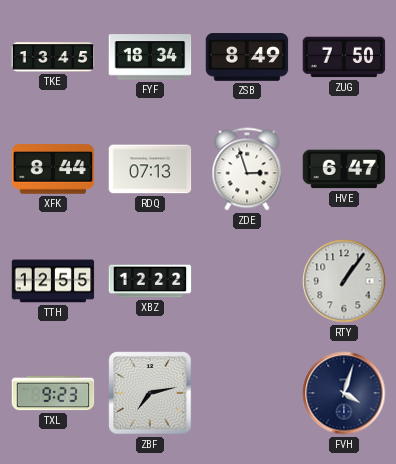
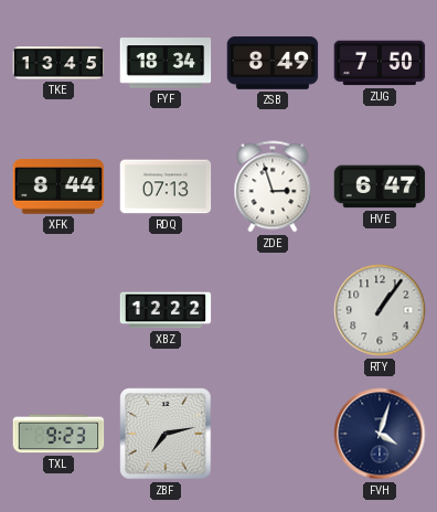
TTH: 12:55 -> none
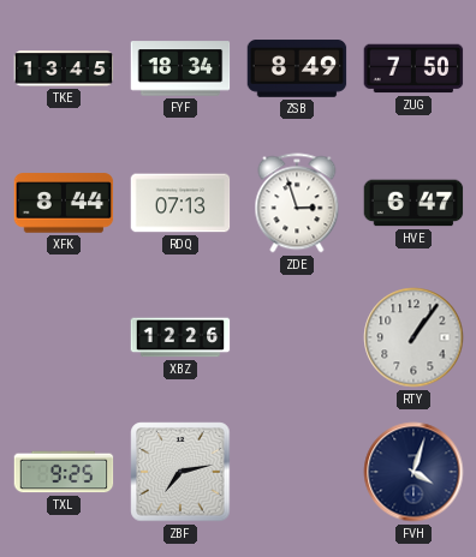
XBZ: 12:22 -> 12:26
TXL: 9:23 -> 9:25
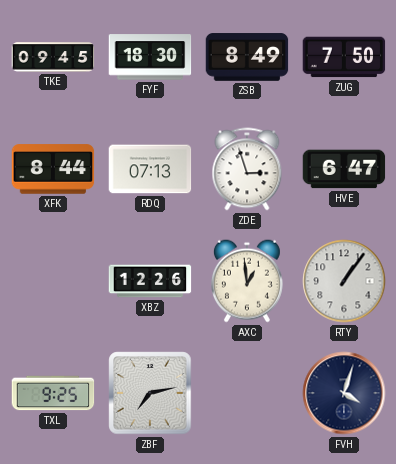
TKE: 13:45 -> 09:45
FYF: 18:34 -> 18:30
AXC: none -> 12:59
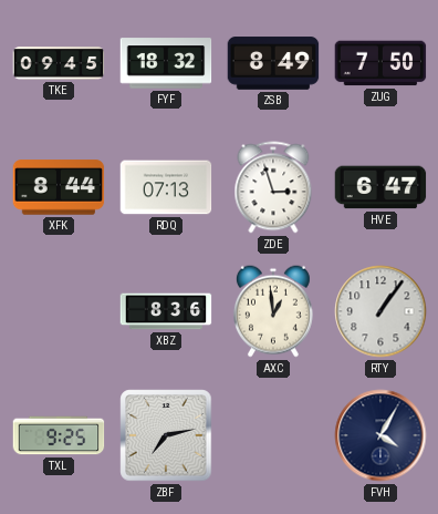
FYF: 18:30 -> 18:32
XBZ: 12:26 -> 8:36
FVH: 4:03 -> 4:05
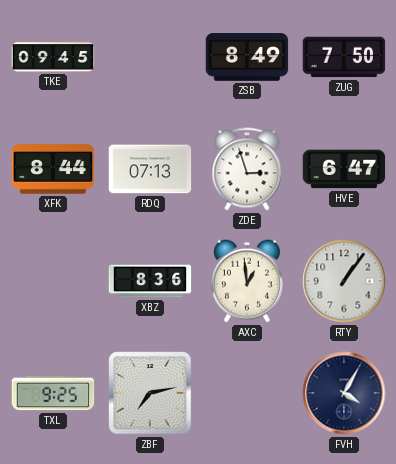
FYF: 18:32 -> none
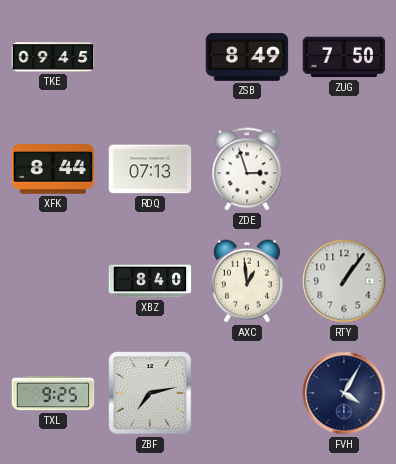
HVE: 6:47 -> none
XBZ: 8:36 -> 8:40
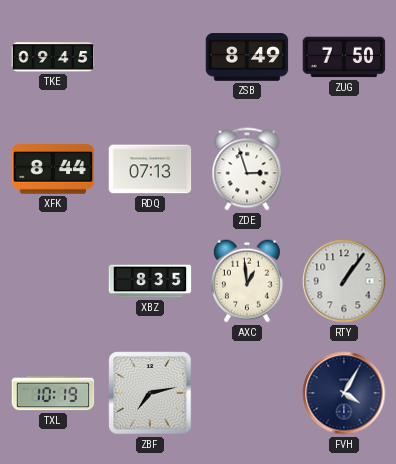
XBZ: 8:40 -> 8:35
TXL: 9:25 -> 10:19
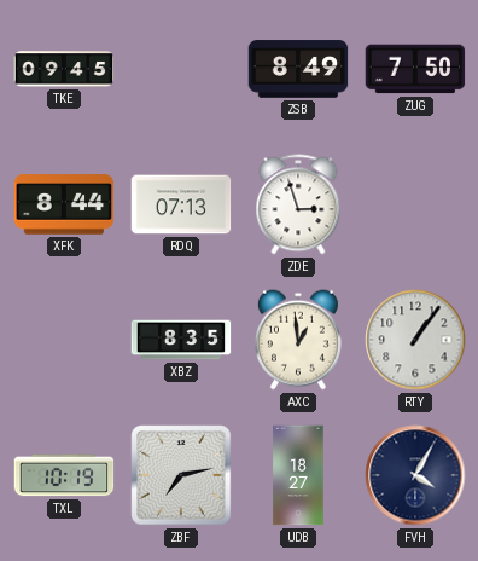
UDB: none -> 18:27
